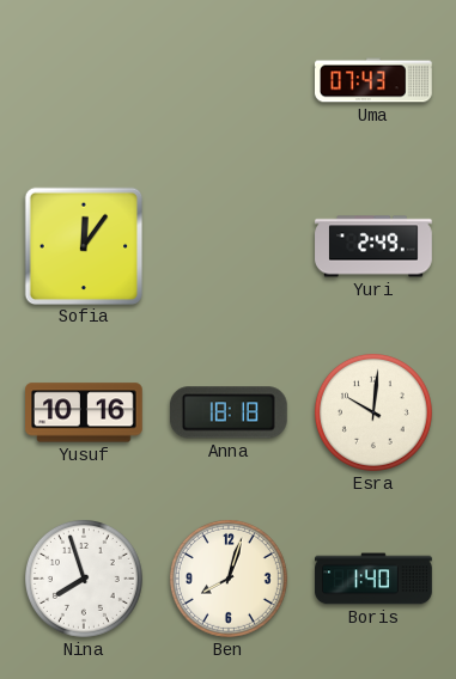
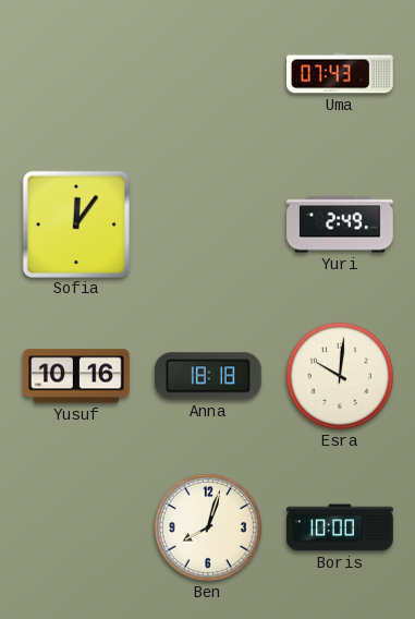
Nina: 7:57 -> none
Boris: 1:40 -> 10:00
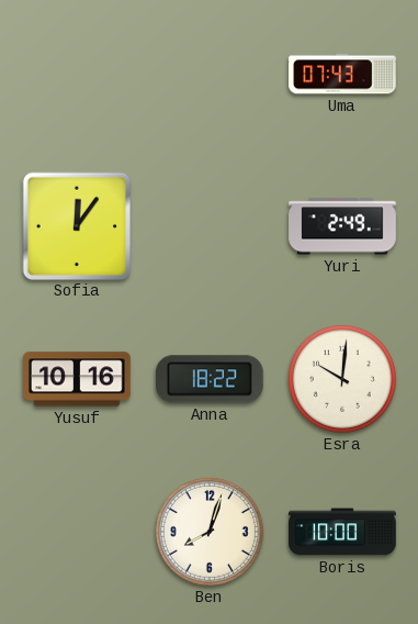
Anna: 18:18 -> 18:22
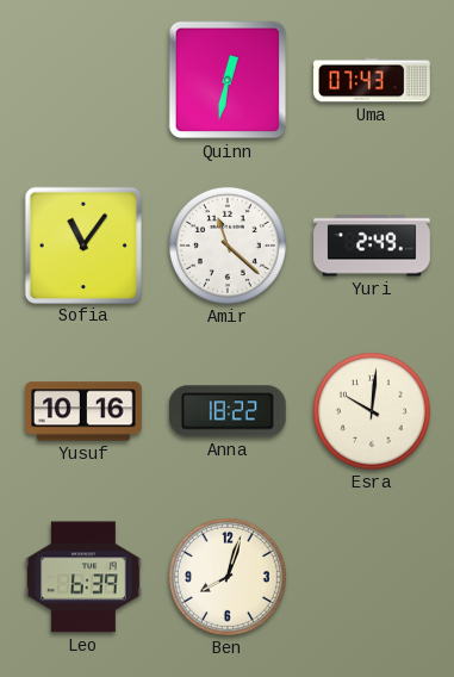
Quinn: none -> 12:32
Sofia: 12:06 -> 11:06
Amir: none -> 11:22
Leo: none -> 6:39
Boris: 10:00 -> none
